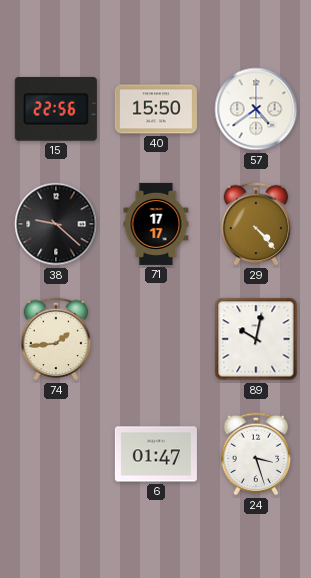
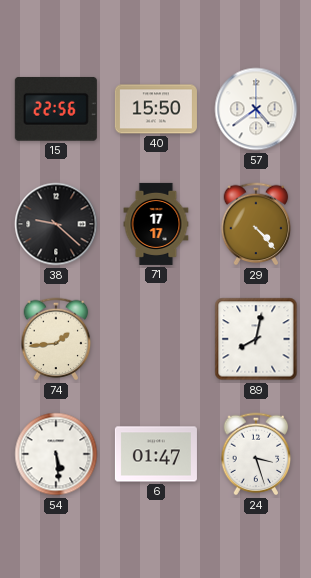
89: 10:02 -> 8:02
54: none -> 5:29
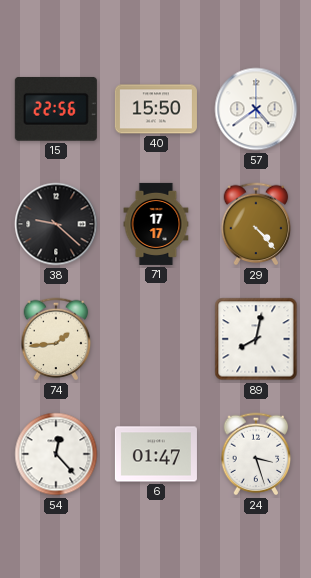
54: 5:29 -> 12:23
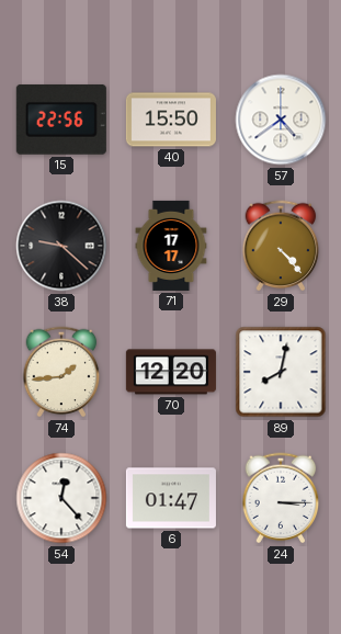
70: none -> 12:20
24: 3:27 -> 3:15
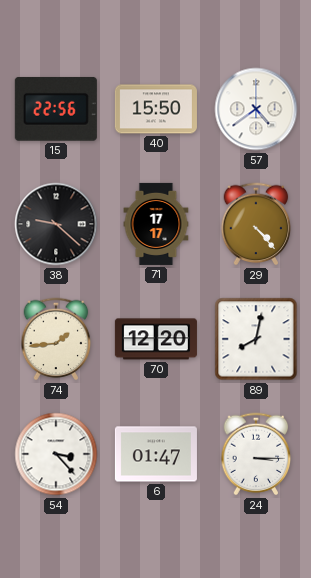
54: 12:23 -> 3:23
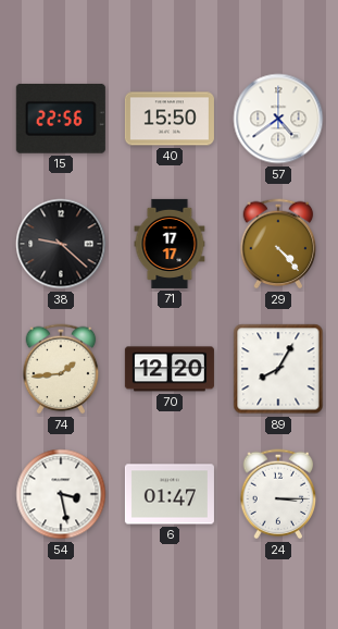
89: 8:02 -> 8:05
54: 3:23 -> 3:28
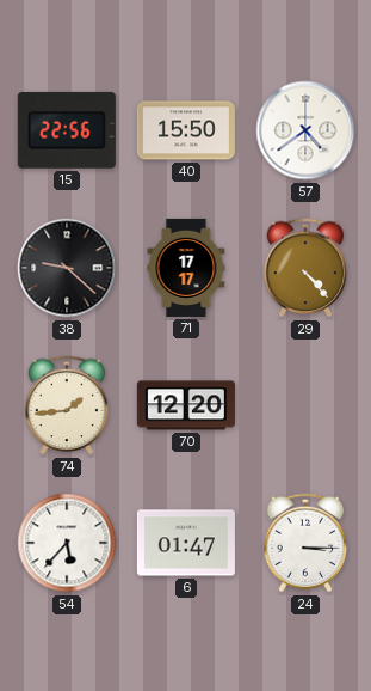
89: 8:05 -> none
54: 3:28 -> 5:37
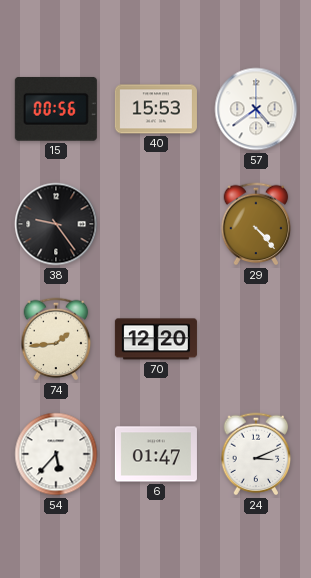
15: 22:56 -> 00:56
40: 15:50 -> 15:53
38: 9:22 -> 9:24
71: 17:17 -> none
24: 3:15 -> 3:11
